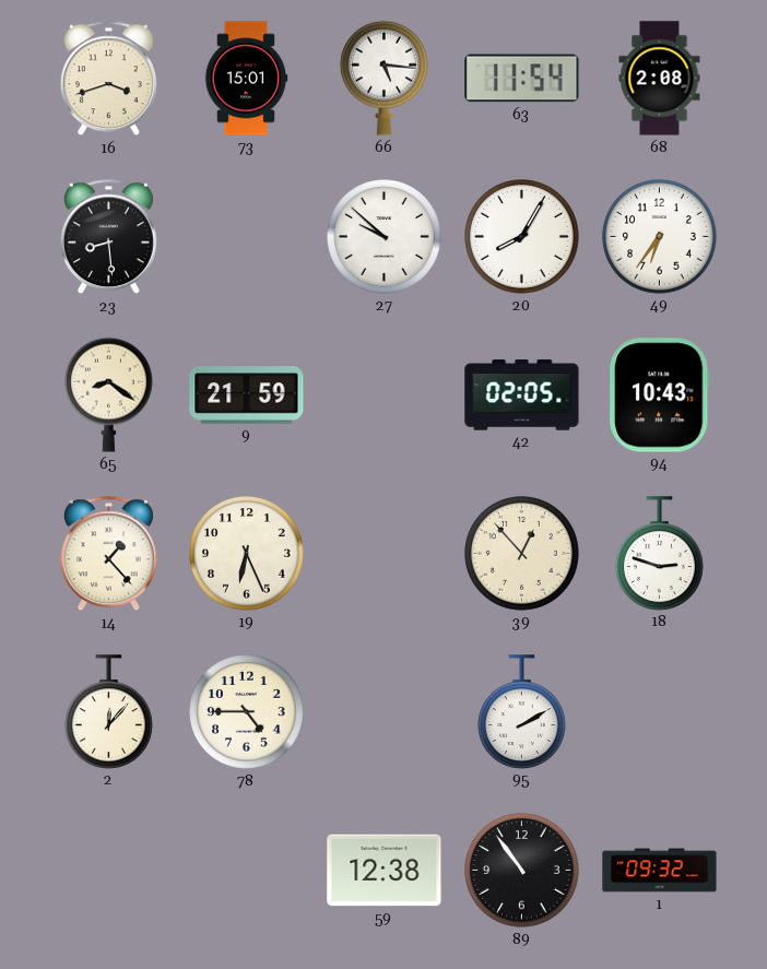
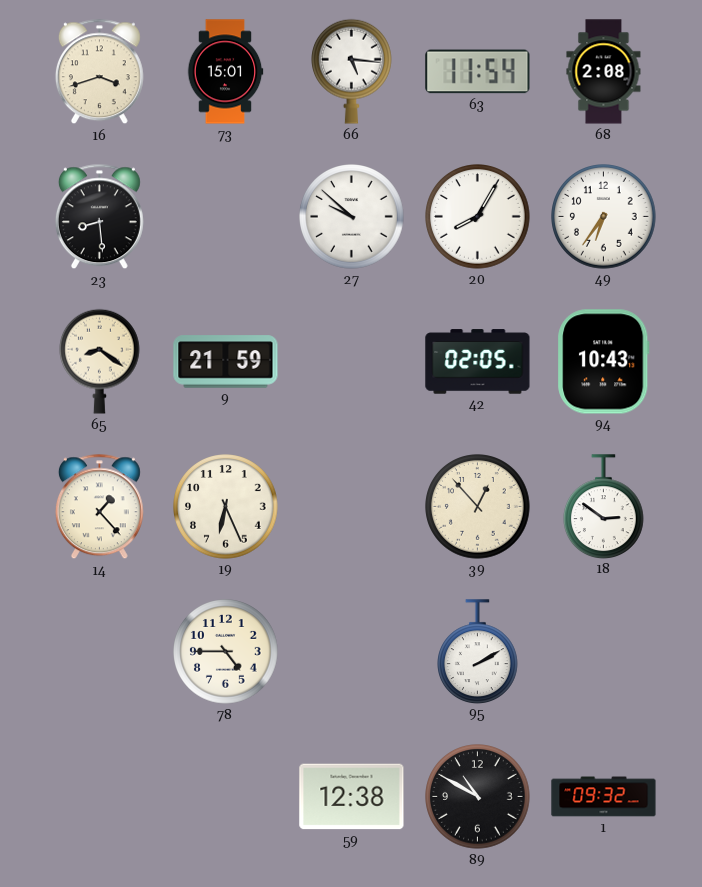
18: 2:48 -> 2:51
2: 12:07 -> none
89: 10:54 -> 10:50
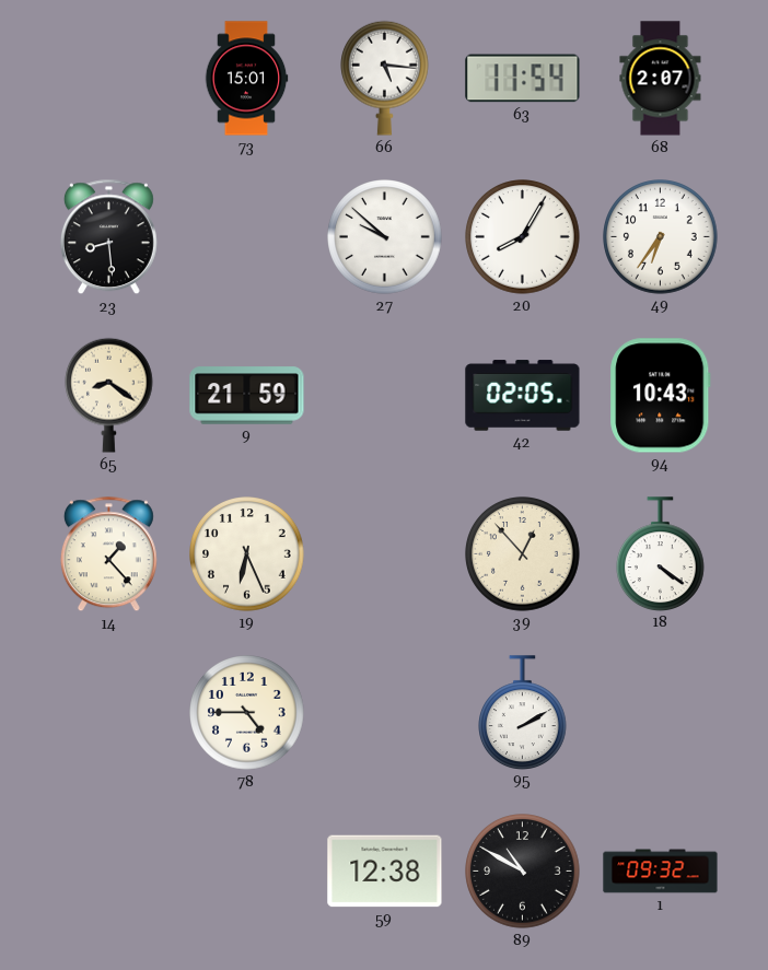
16: 3:42 -> none
68: 2:08 -> 2:07
18: 2:51 -> 4:21
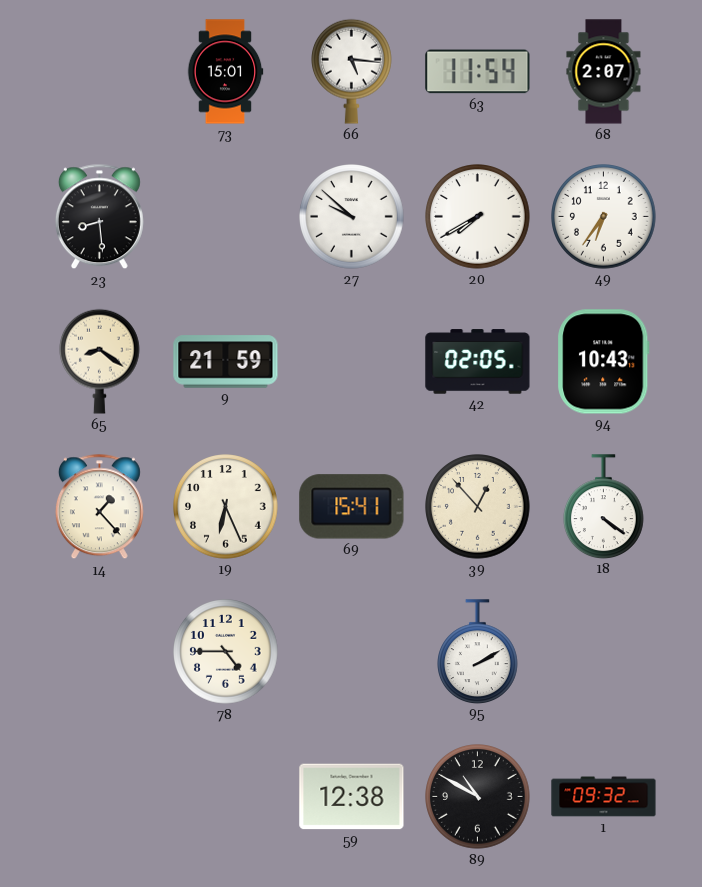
20: 8:05 -> 7:40
69: none -> 15:41
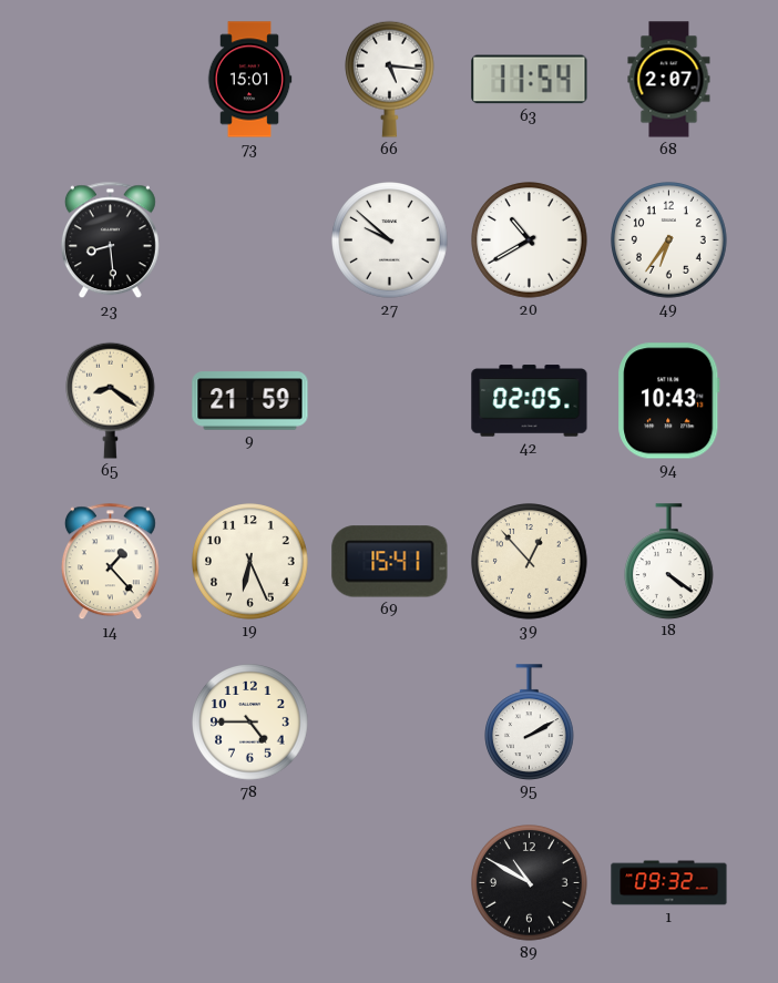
20: 7:40 -> 10:40
59: 12:38 -> none
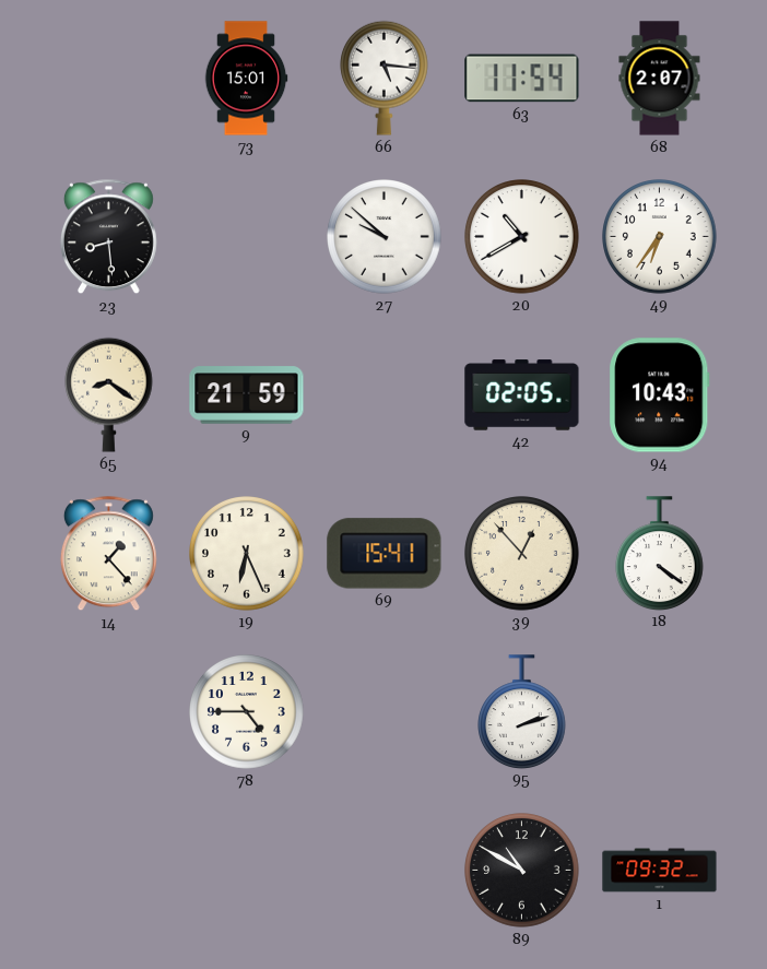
95: 2:10 -> 2:12
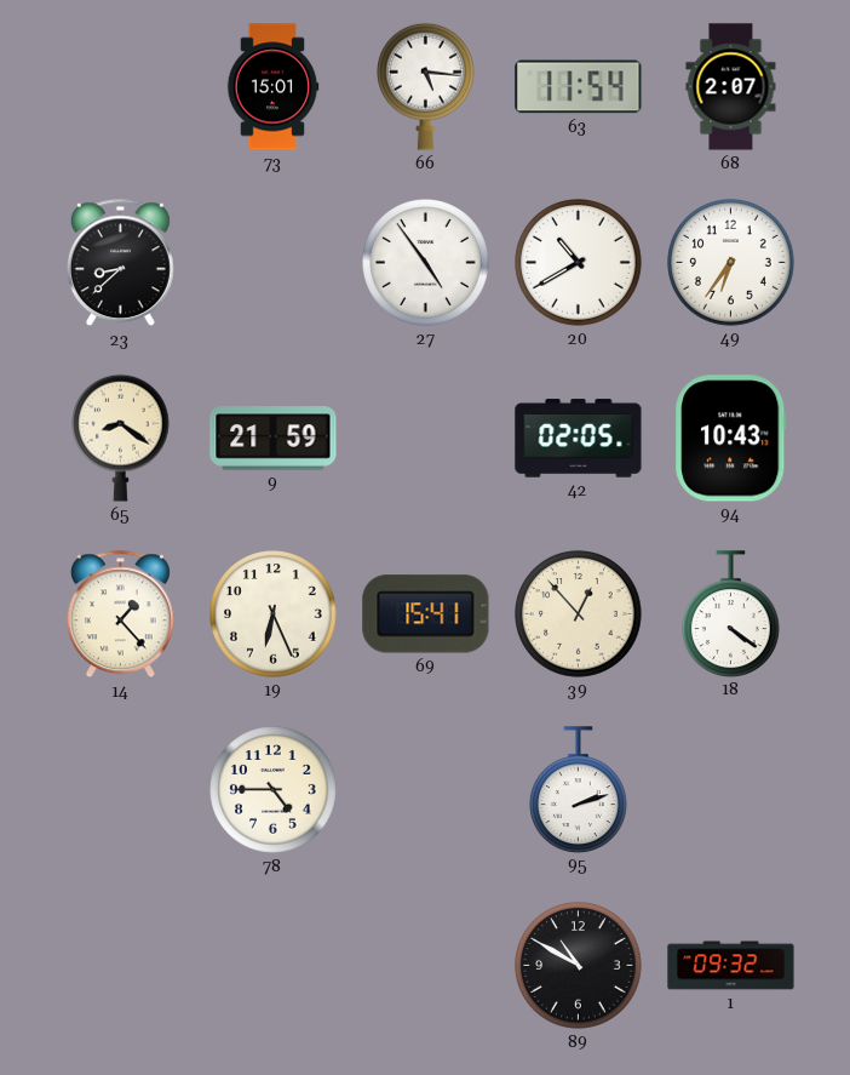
23: 8:29 -> 8:38
27: 9:52 -> 4:54
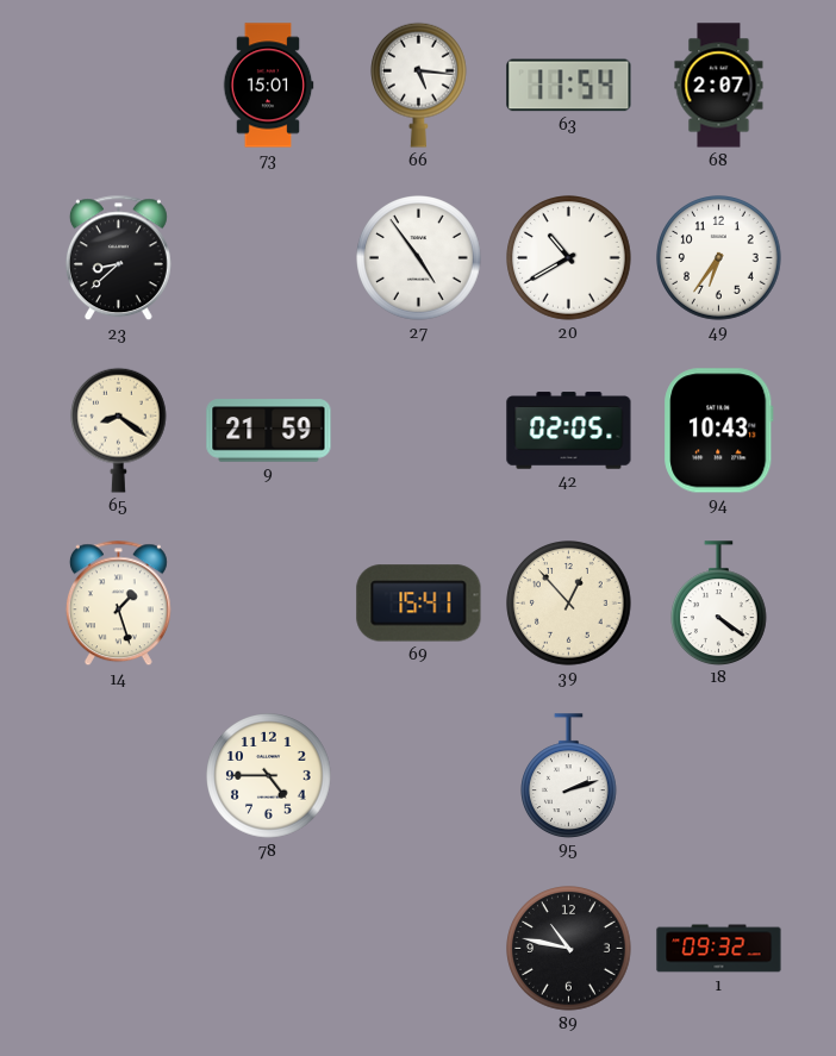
14: 1:23 -> 1:27
19: 6:26 -> none
89: 10:50 -> 10:47
